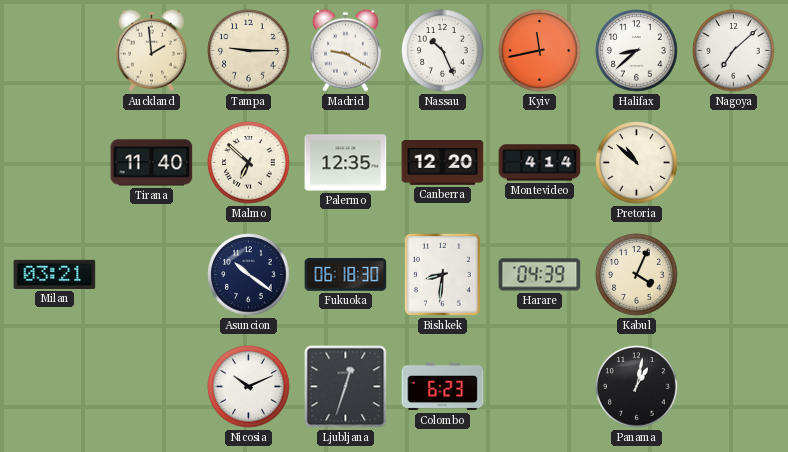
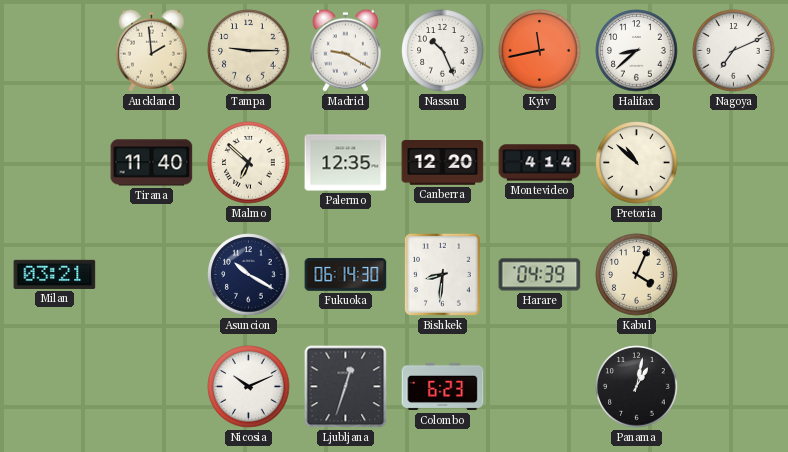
Nagoya: 7:08 -> 7:11
Asuncion: 10:21 -> 10:20
Fukuoka: 06:18 -> 06:14
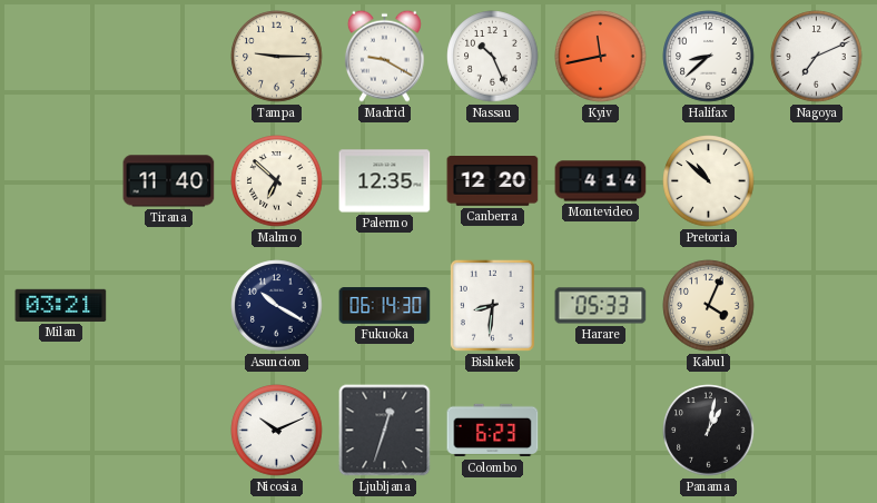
Auckland: 1:59 -> none
Harare: 04:39 -> 05:33
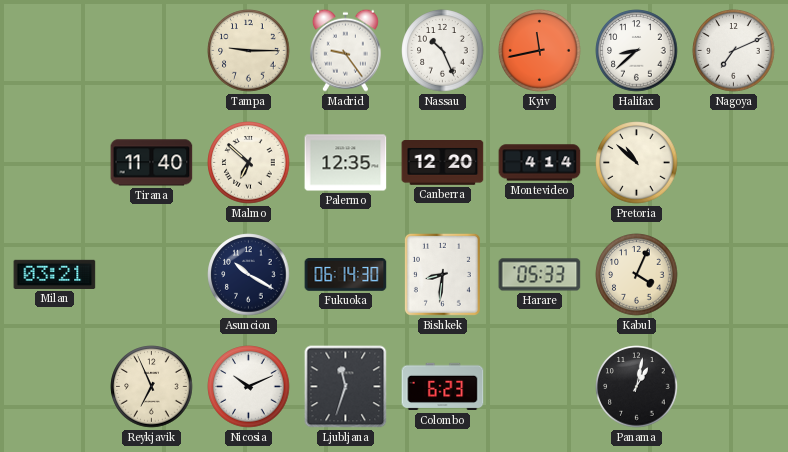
Madrid: 9:20 -> 9:24
Reykjavik: none -> 6:56
Ljubljana: 12:33 -> 11:33
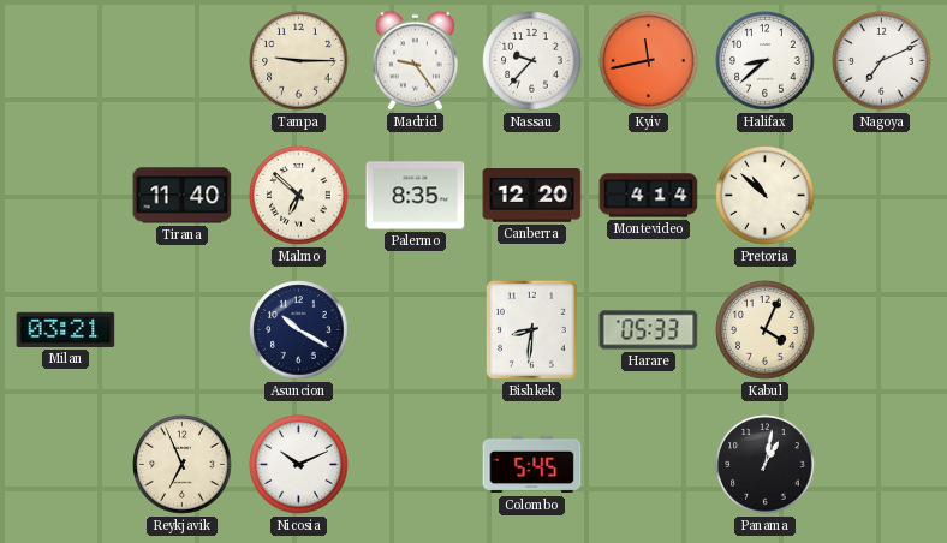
Nassau: 10:26 -> 9:37
Palermo: 12:35 -> 8:35
Fukuoka: 06:14 -> none
Ljubljana: 11:33 -> none
Colombo: 6:23 -> 5:45
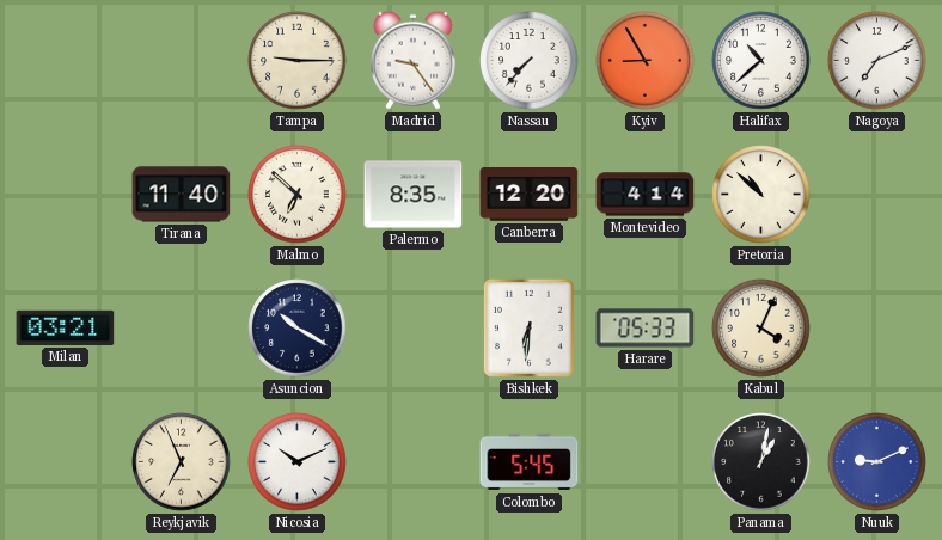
Nassau: 9:37 -> 7:37
Kyiv: 11:43 -> 8:55
Halifax: 8:38 -> 10:38
Bishkek: 8:31 -> 6:31
Nuuk: none -> 9:11
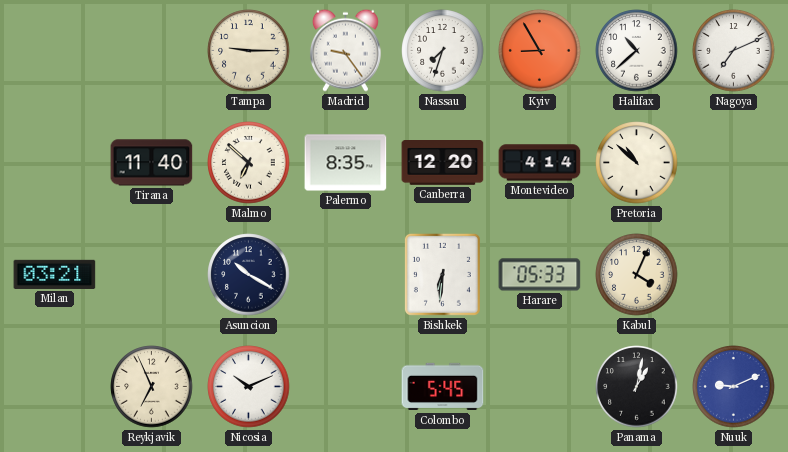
Nassau: 7:37 -> 7:33
